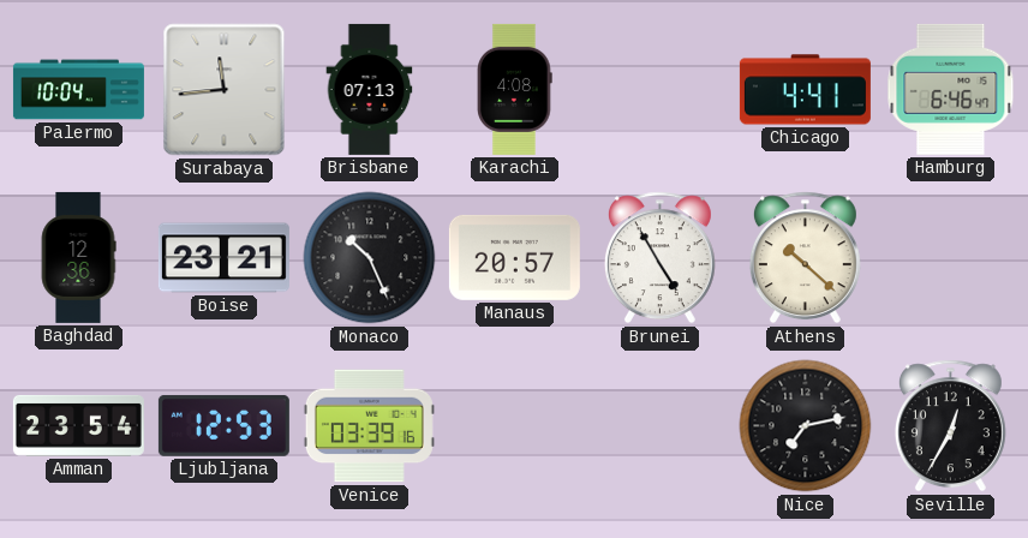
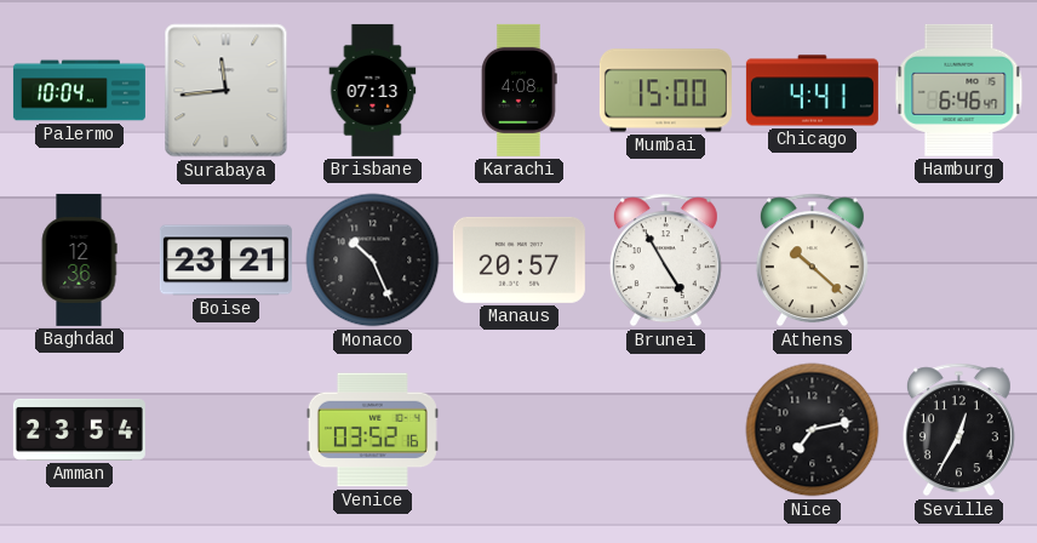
Mumbai: none -> 15:00
Ljubljana: 12:53 -> none
Venice: 03:39 -> 03:52
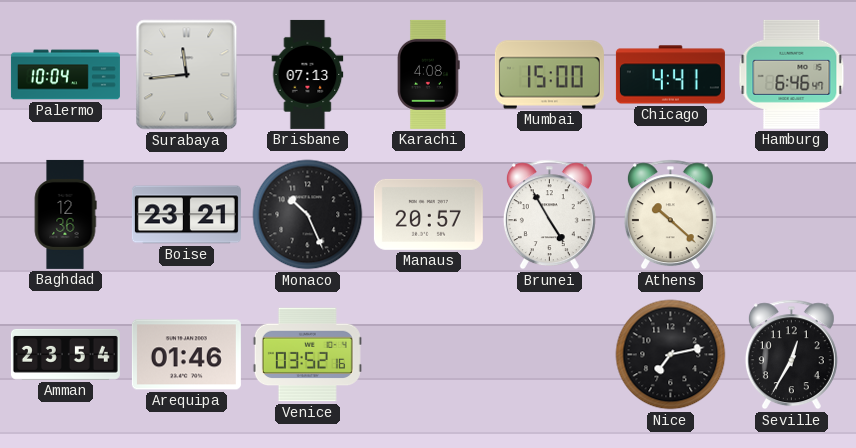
Arequipa: none -> 01:46
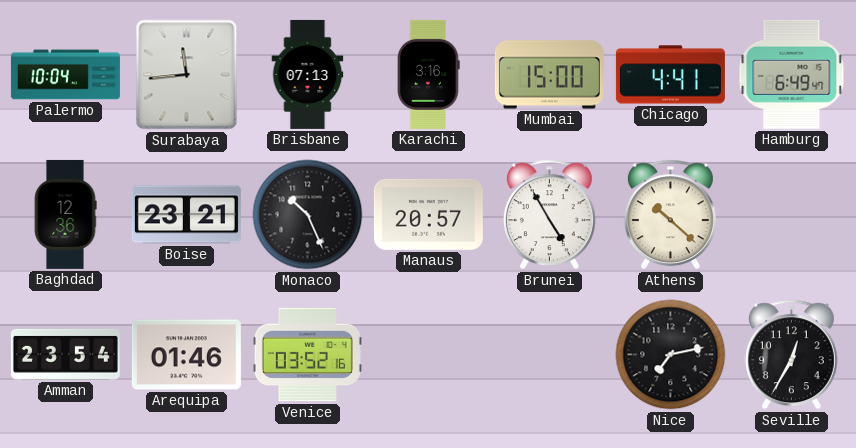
Karachi: 4:08 -> 3:16
Hamburg: 6:46 -> 6:49
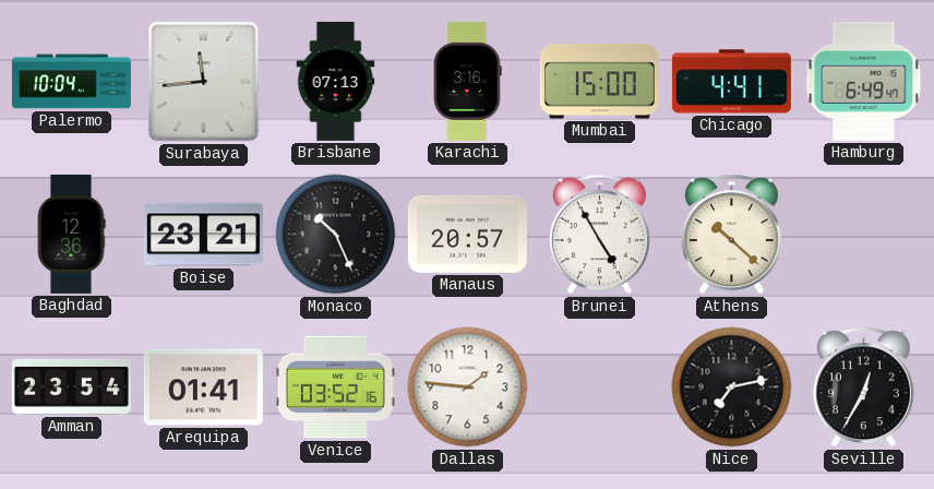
Arequipa: 01:46 -> 01:41
Dallas: none -> 1:46
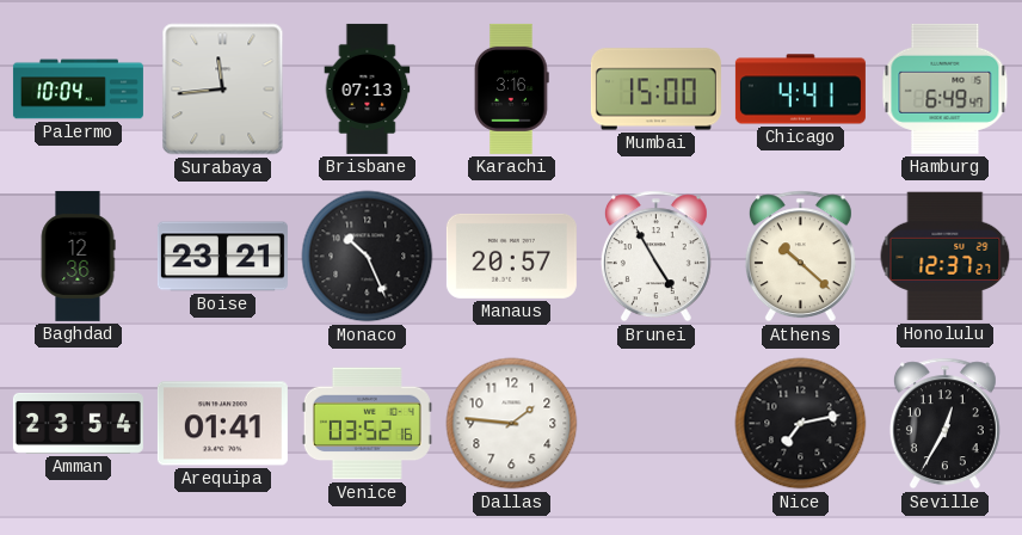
Honolulu: none -> 12:37
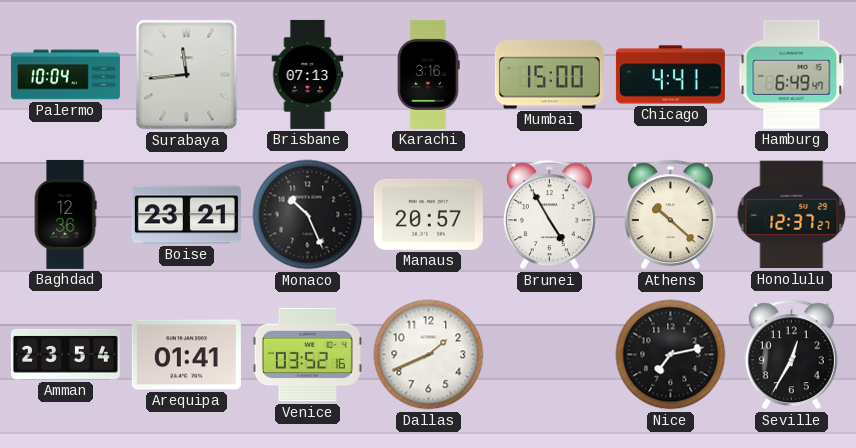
Dallas: 1:46 -> 1:41
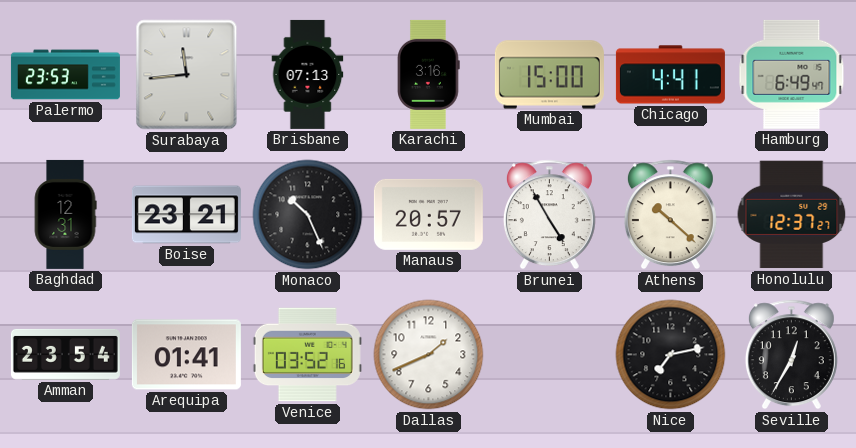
Palermo: 10:04 -> 23:53
Baghdad: 12:36 -> 12:31
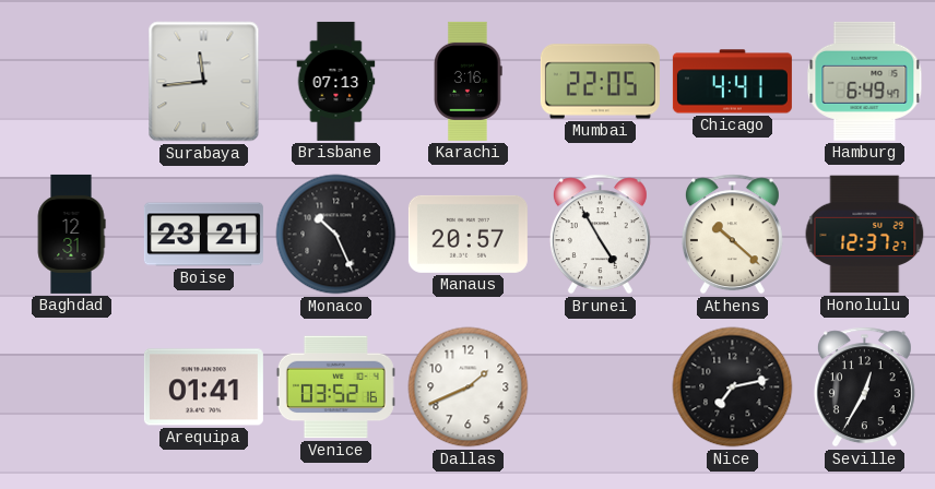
Palermo: 23:53 -> none
Mumbai: 15:00 -> 22:05
Amman: 23:54 -> none
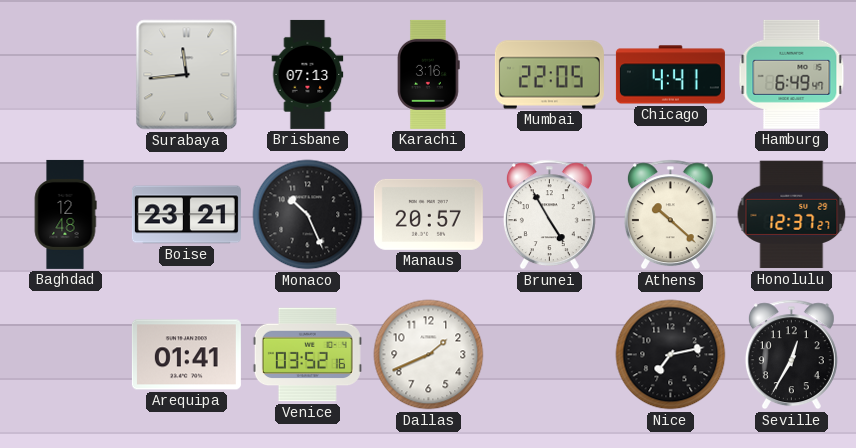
Baghdad: 12:31 -> 12:48
